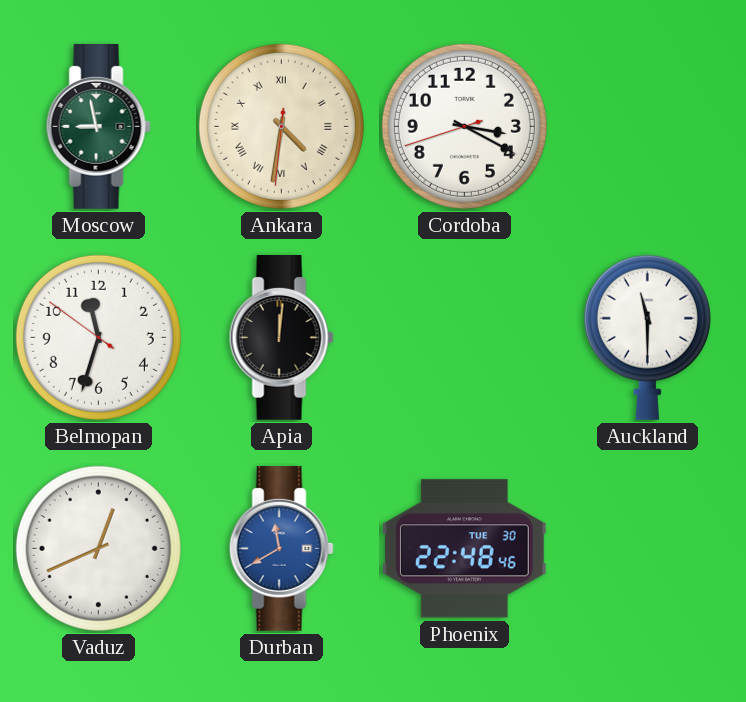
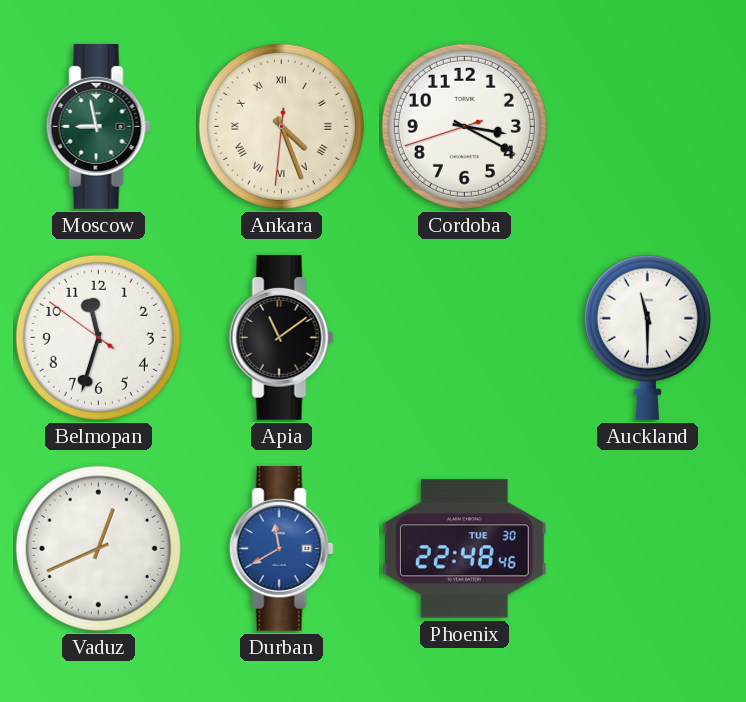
Ankara: 4:31 -> 4:26
Apia: 12:01 -> 11:09
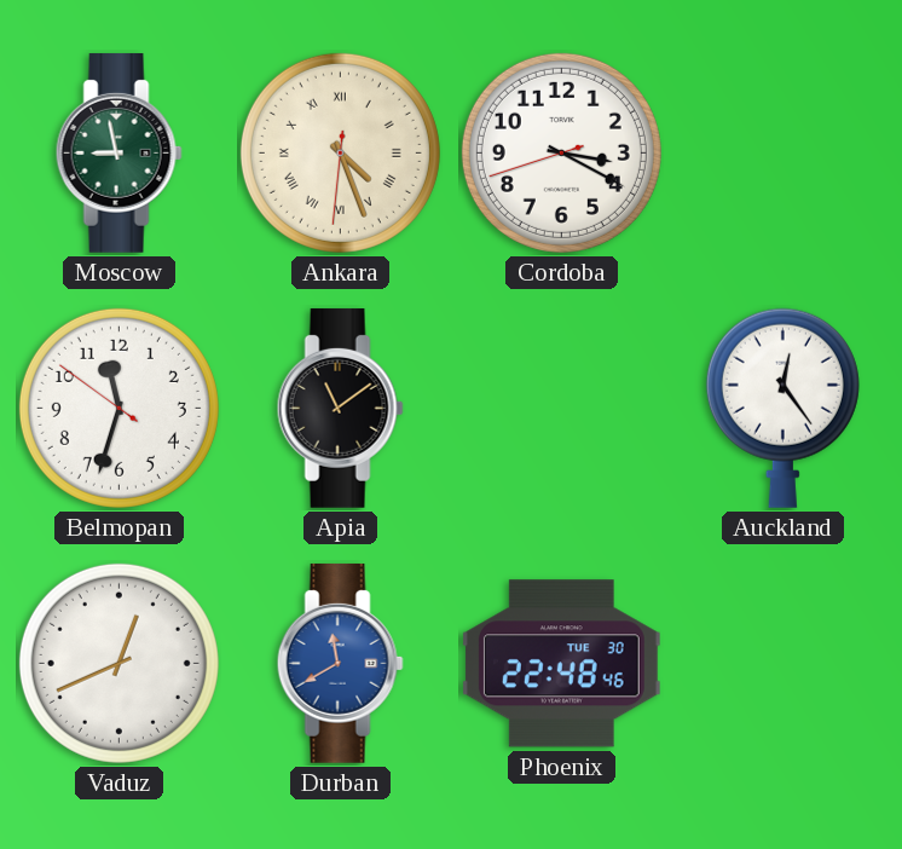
Auckland: 11:30 -> 12:24
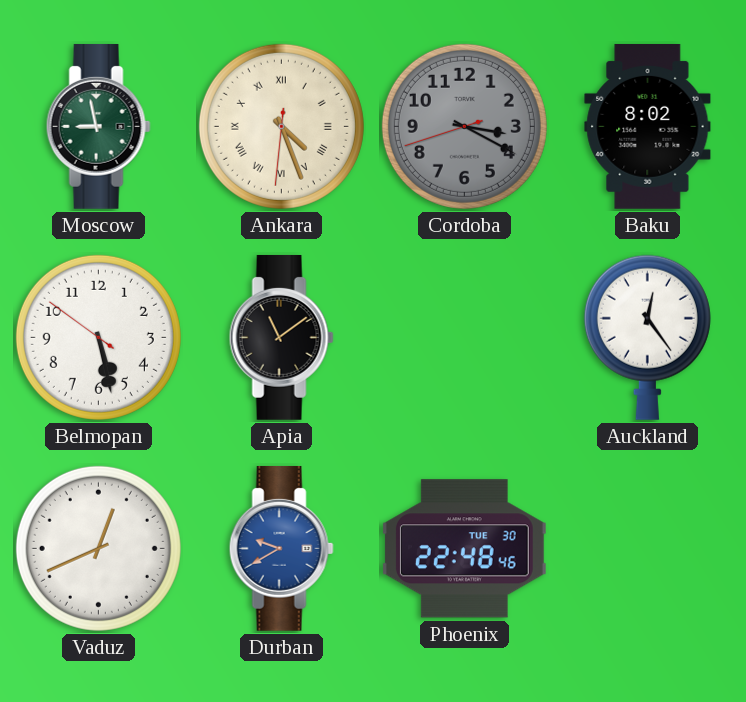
Cordoba dial: white -> grey
Baku: none -> 8:02
Belmopan: 11:32 -> 5:27
Durban: 11:40 -> 9:40
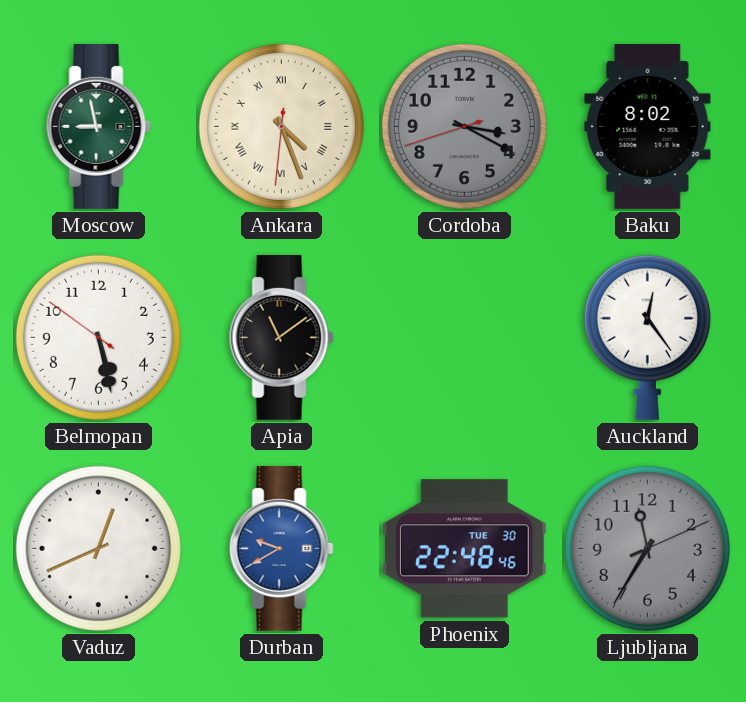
Ljubljana: none -> 11:35
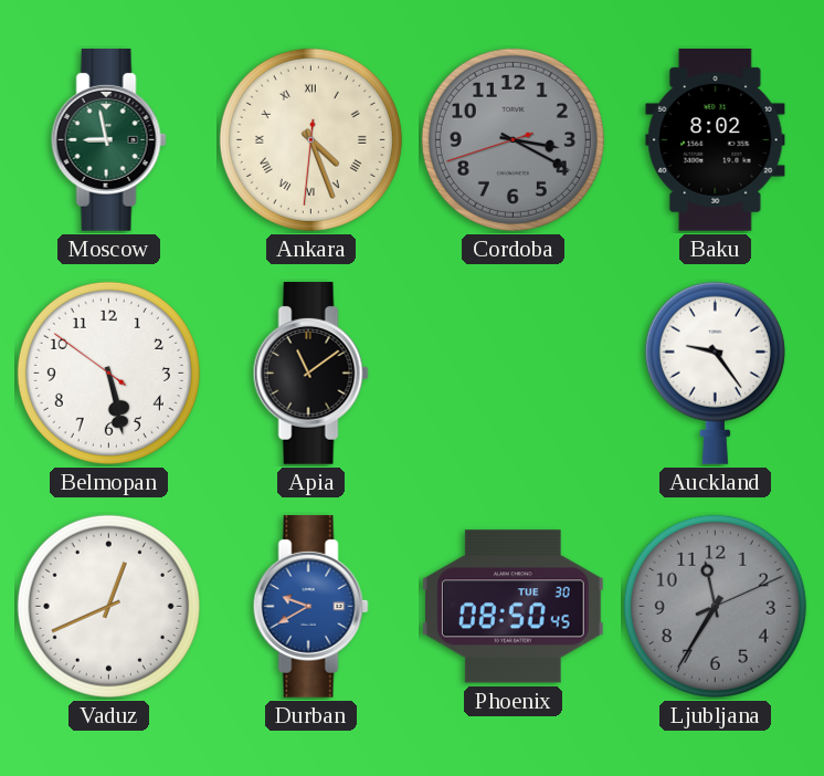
Auckland: 12:24 -> 9:24
Phoenix: 22:48 -> 08:50
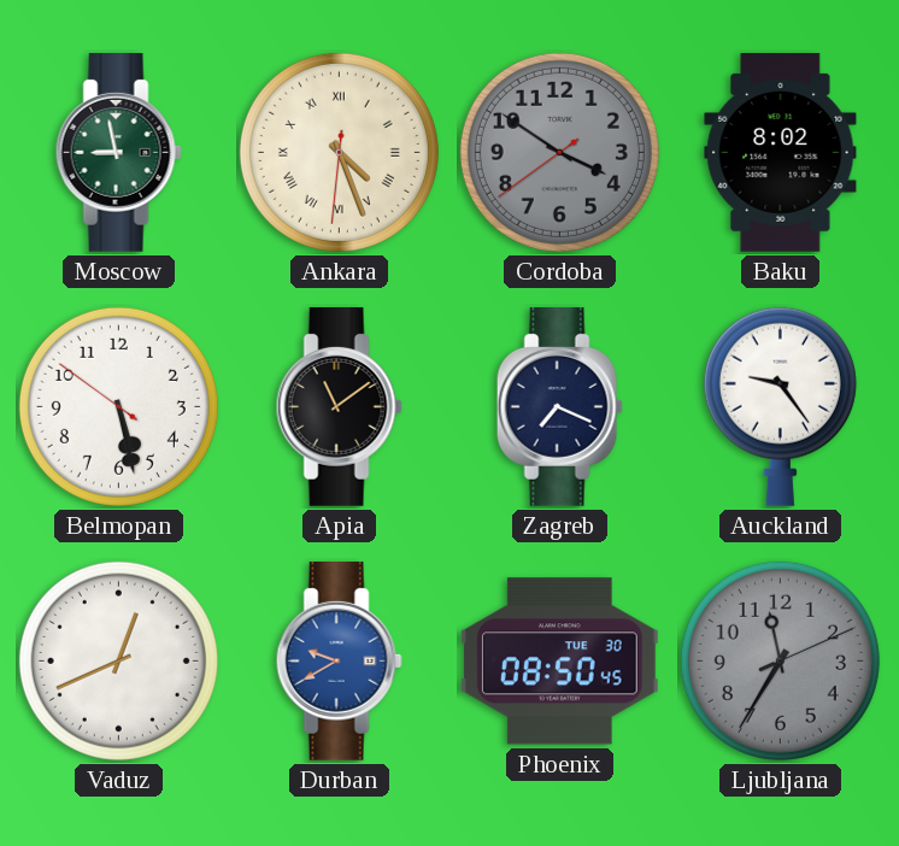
Cordoba: 3:19 -> 3:50
Zagreb: none -> 7:19
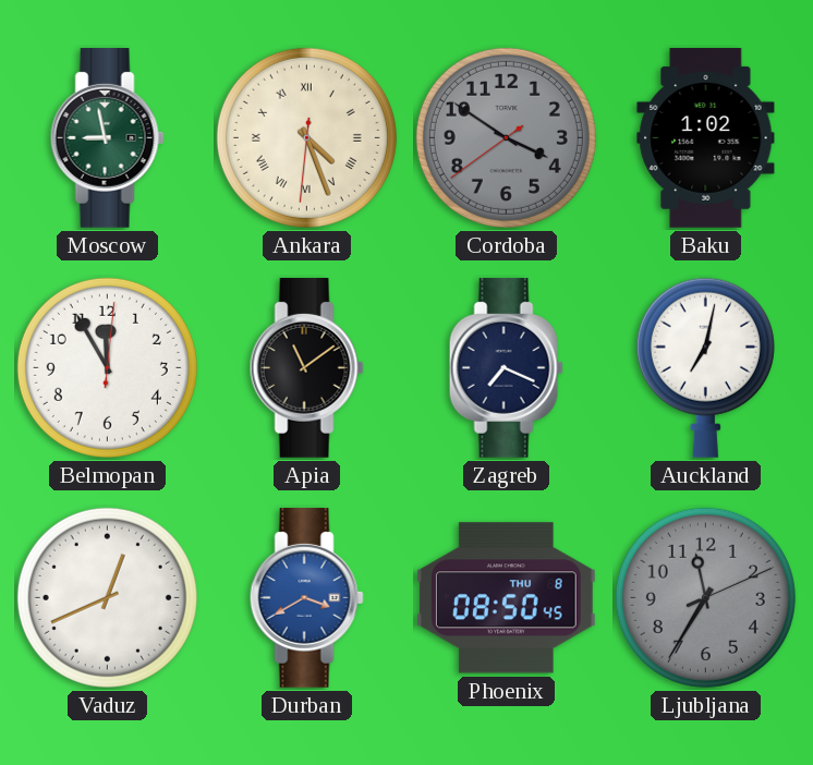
Baku: 8:02 -> 1:02
Belmopan: 5:27 -> 11:55
Auckland: 9:24 -> 7:02
Durban: 9:40 -> 3:40
Phoenix date: TUE 30 -> THU 8
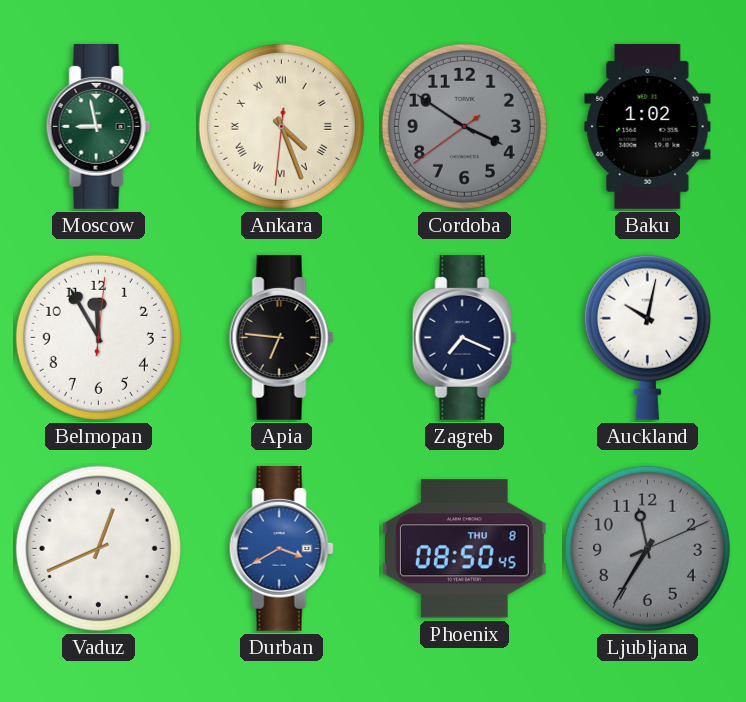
Apia: 11:09 -> 6:46
Auckland: 7:02 -> 10:02
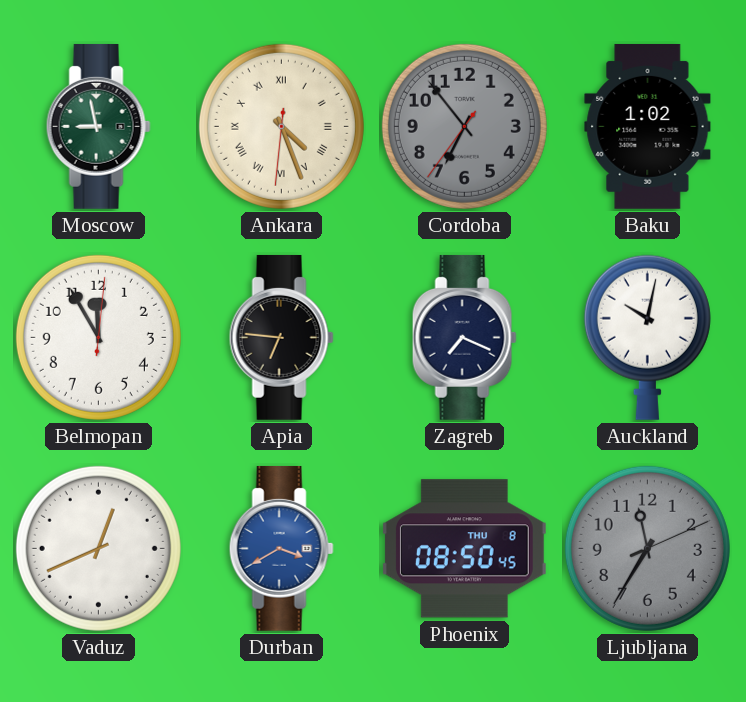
Cordoba: 3:50 -> 6:53
